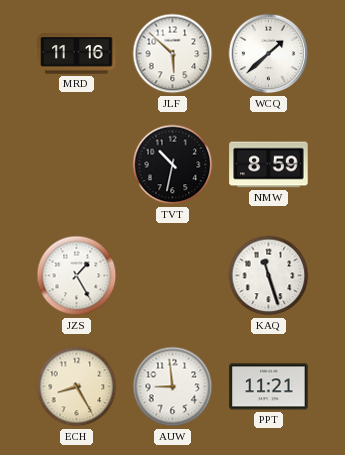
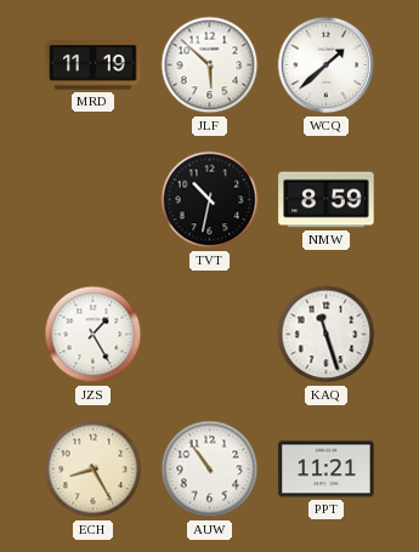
MRD: 11:16 -> 11:19
AUW: 8:59 -> 10:54
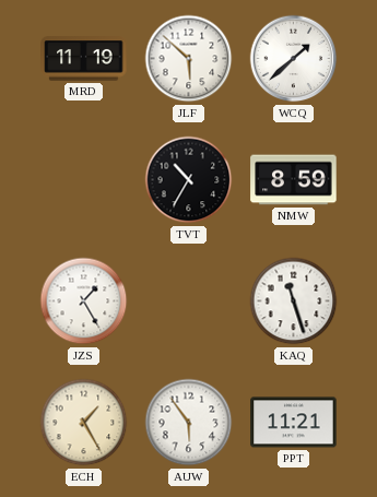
TVT: 10:32 -> 10:35
ECH: 8:25 -> 1:25
AUW: 10:54 -> 5:54
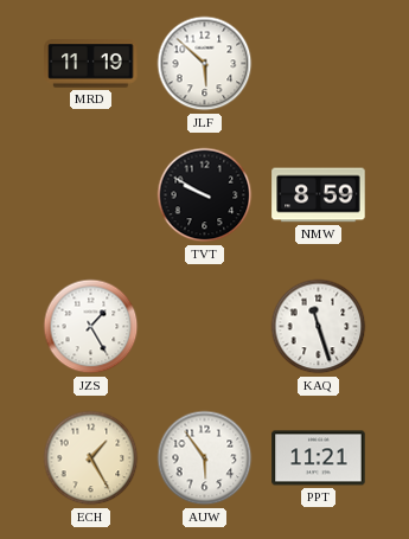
WCQ: 1:38 -> none
TVT: 10:35 -> 9:50
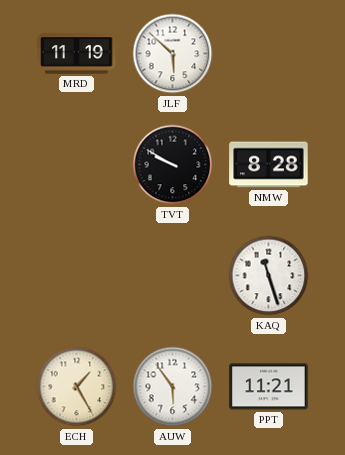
NMW: 8:59 -> 8:28
JZS: 1:25 -> none
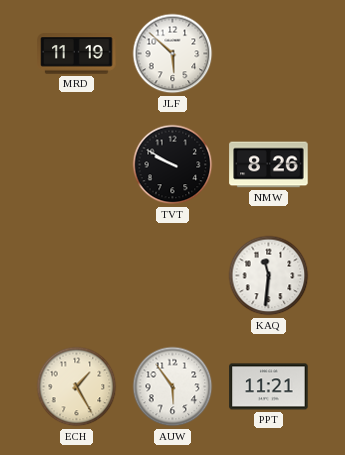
NMW: 8:28 -> 8:26
KAQ: 11:27 -> 11:31
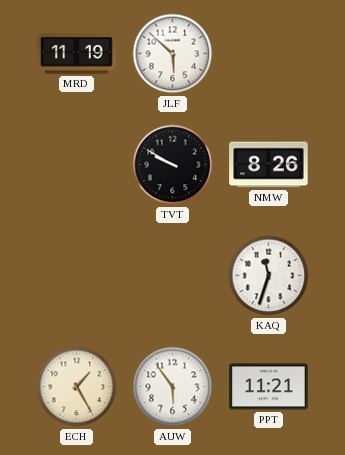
KAQ: 11:31 -> 11:33
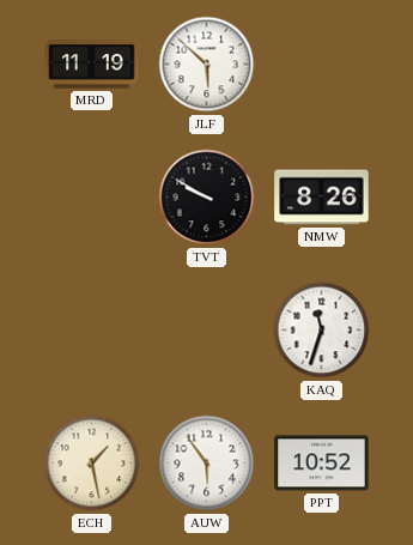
ECH: 1:25 -> 1:28
PPT: 11:21 -> 10:52
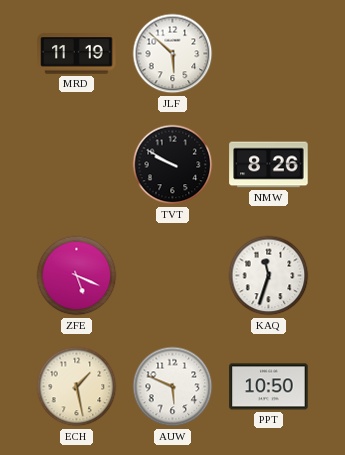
ZFE: none -> 5:19
AUW: 5:54 -> 5:49
PPT: 10:52 -> 10:50
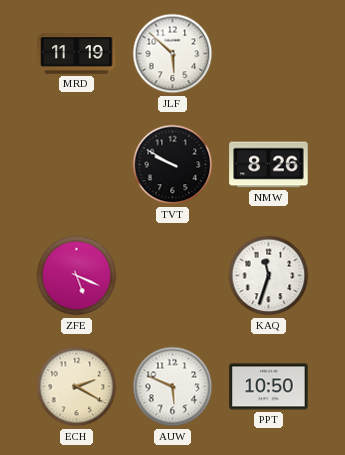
ECH: 1:28 -> 2:20
